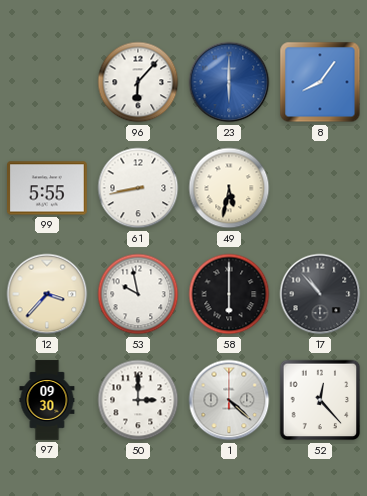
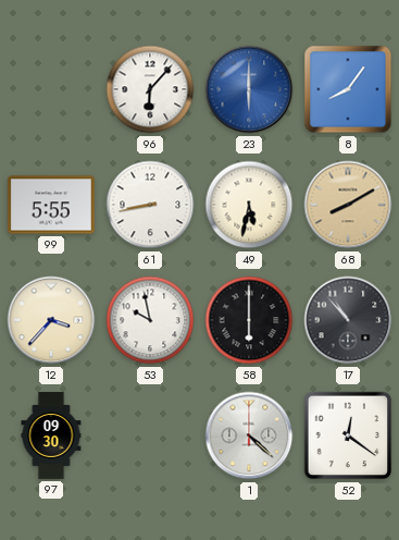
68: none -> 8:10
50: 3:00 -> none
52: 12:23 -> 12:21
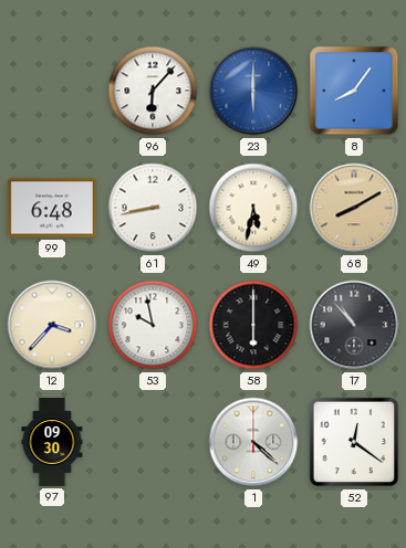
99: 5:55 -> 6:48
